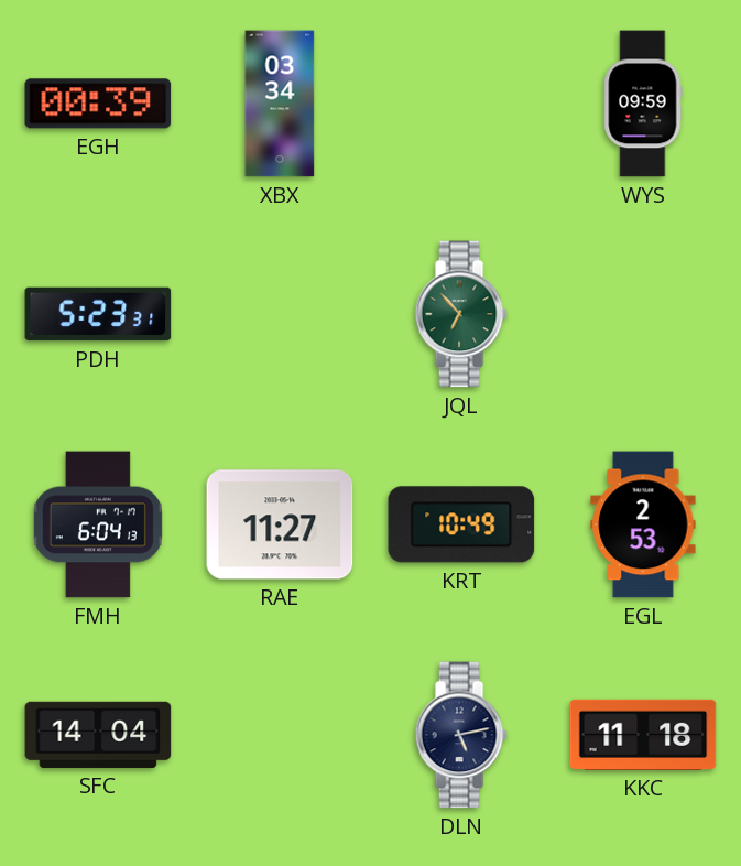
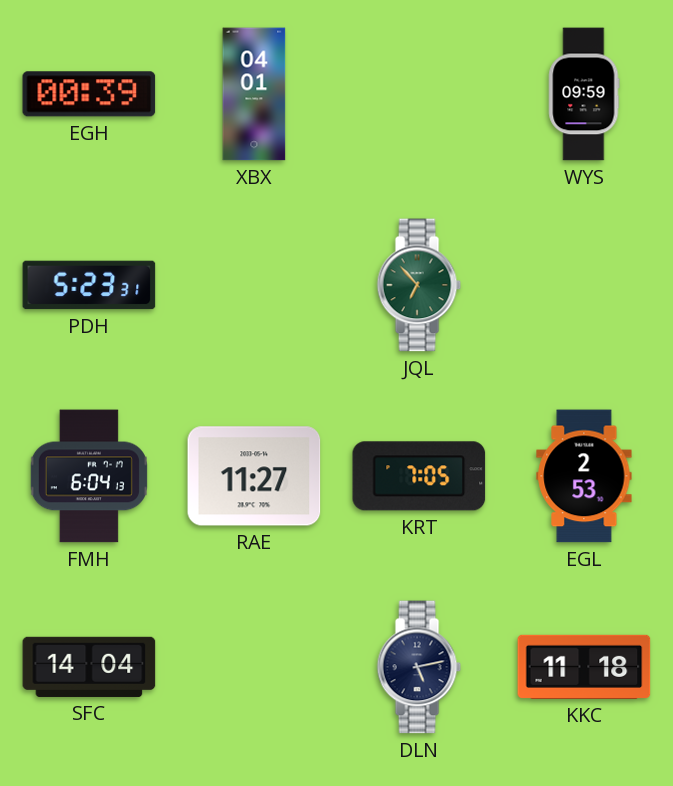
XBX: 03:34 -> 04:01
KRT: 10:49 -> 7:05
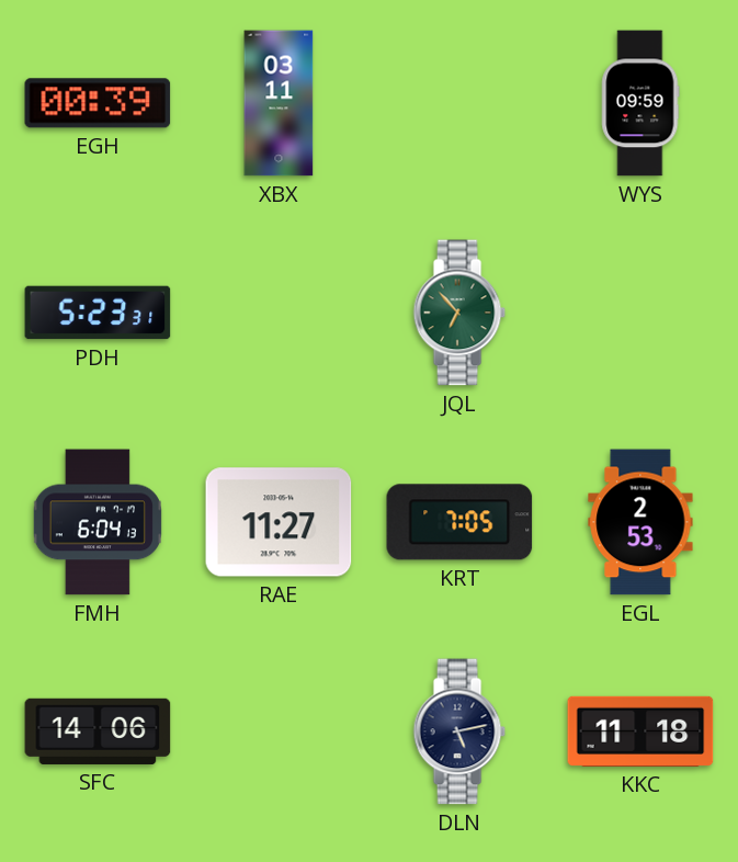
XBX: 04:01 -> 03:11
SFC: 14:04 -> 14:06
